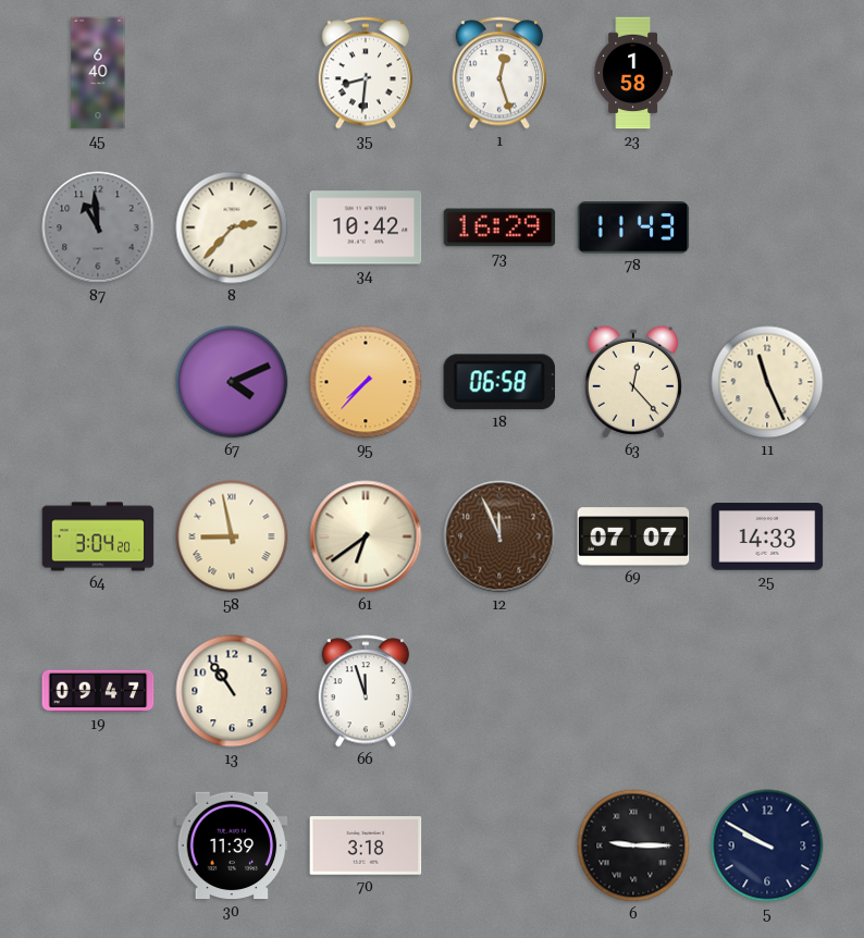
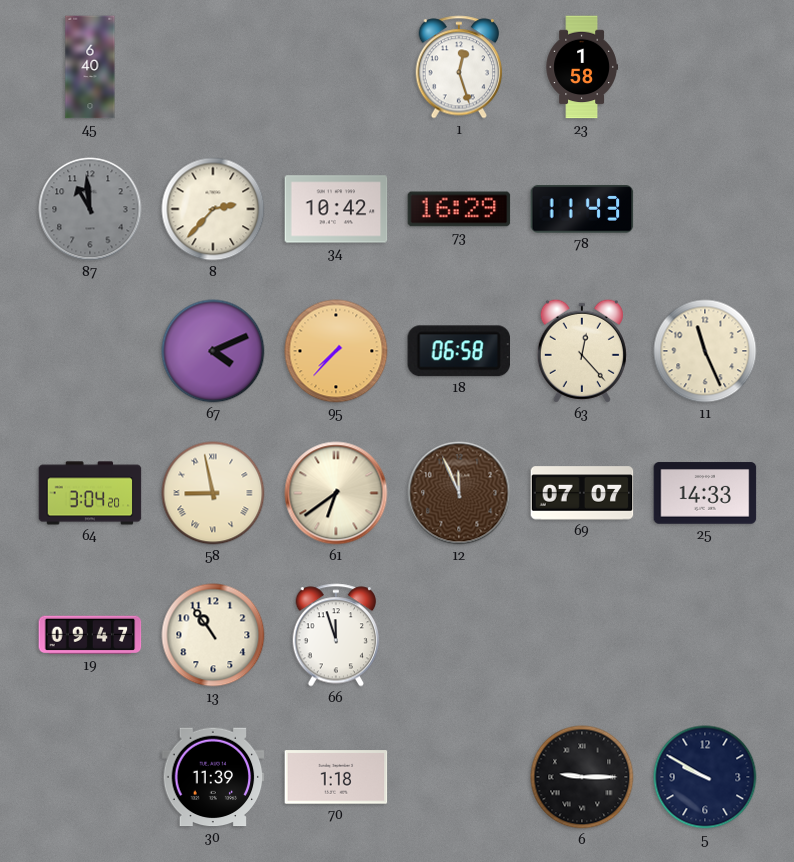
35: 8:31 -> none
70: 3:18 -> 1:18
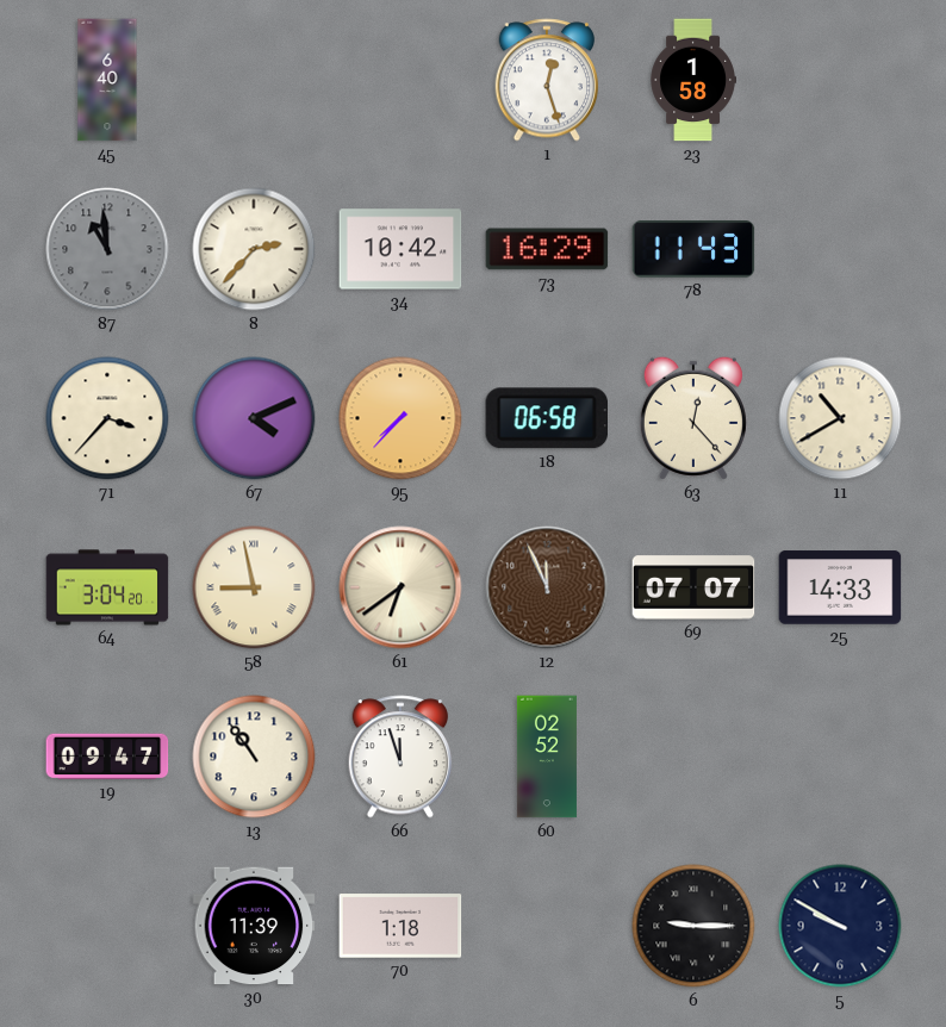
71: none -> 3:37
11: 11:26 -> 10:40
60: none -> 02:52
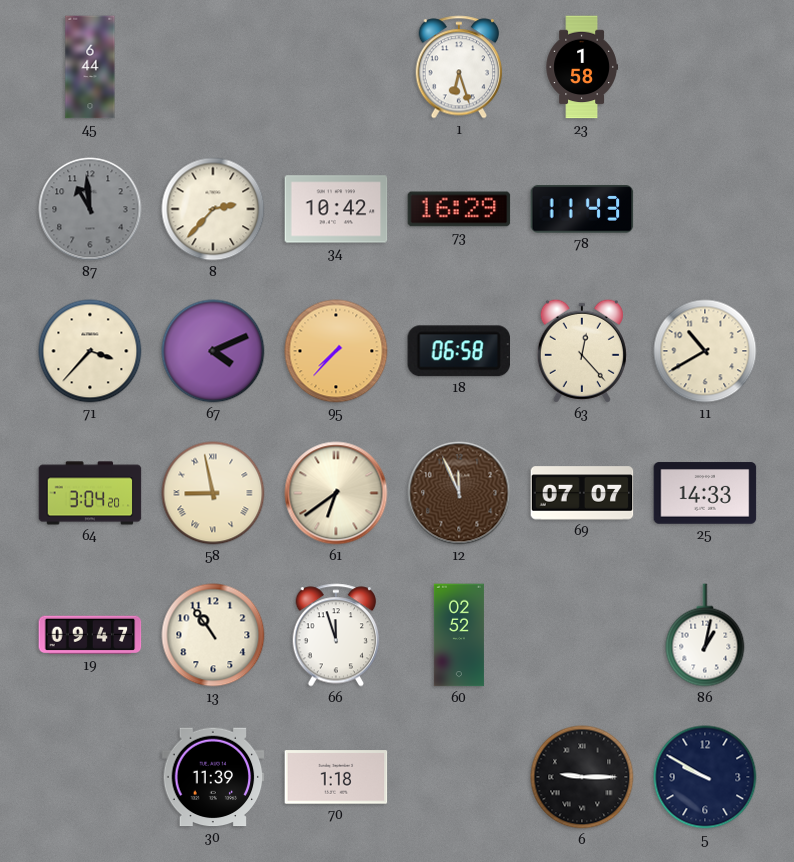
45: 6:40 -> 6:44
1: 12:27 -> 6:27
86: none -> 1:02
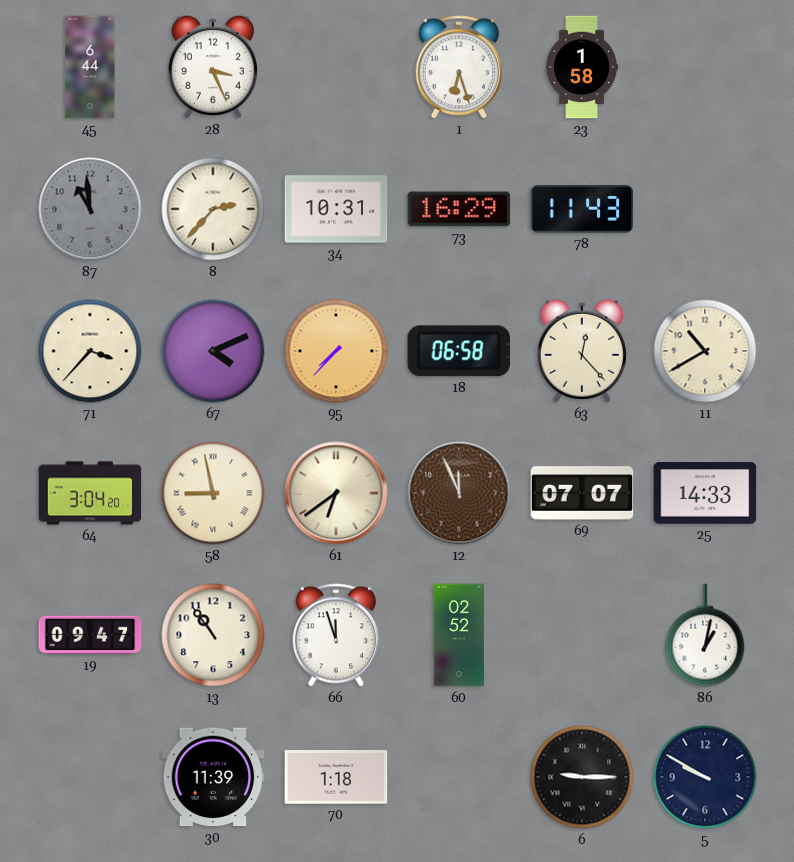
28: none -> 3:26
34: 10:42 -> 10:31
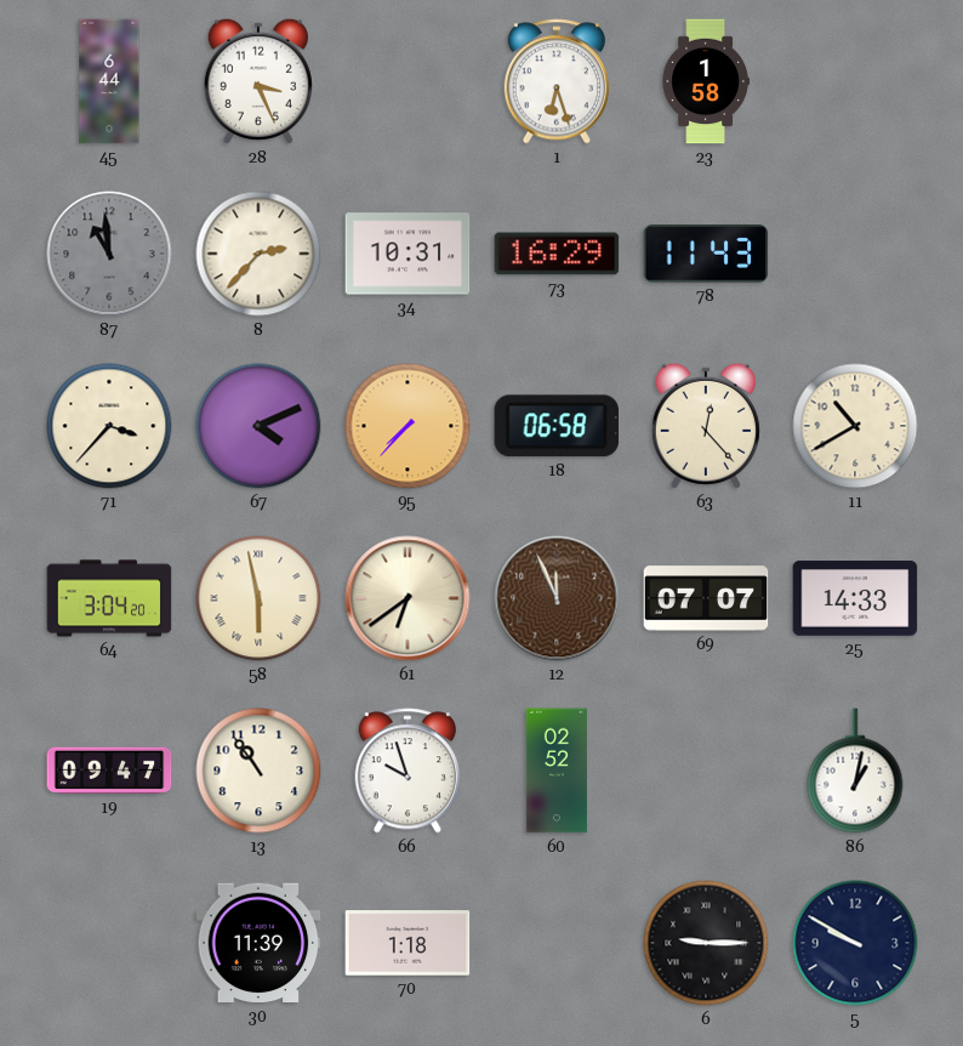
58: 8:58 -> 5:58
66: 11:57 -> 9:57
